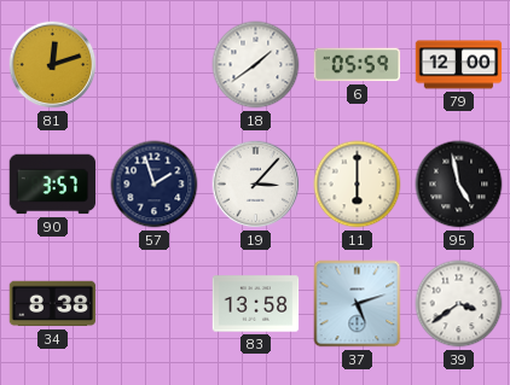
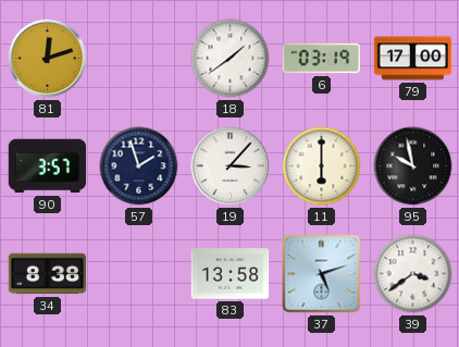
6: 05:59 -> 03:19
79: 12:00 -> 17:00
95: 4:58 -> 9:58
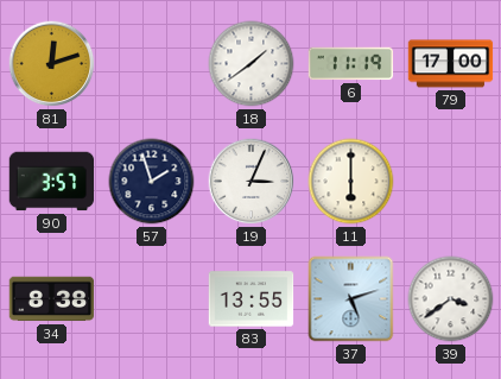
6: 03:19 -> 11:19
19: 3:07 -> 3:04
95: 9:58 -> none
83: 13:58 -> 13:55
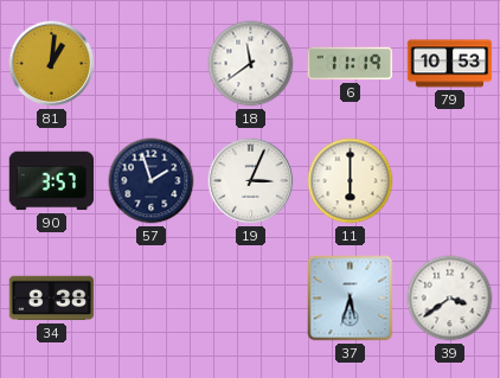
81: 12:12 -> 1:01
18: 1:39 -> 11:39
79: 17:00 -> 10:53
83: 13:55 -> none
37: 5:12 -> 5:33
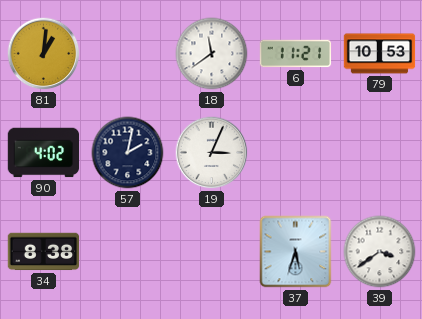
6: 11:19 -> 11:21
90: 3:57 -> 4:02
57: 1:57 -> 2:02
11: 6:00 -> none
